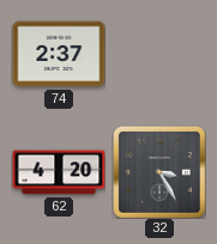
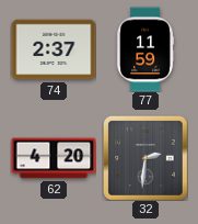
77: none -> 11:59
32: 3:25 -> 2:31
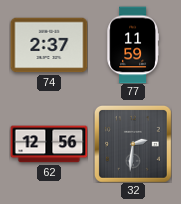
62: 4:20 -> 12:56
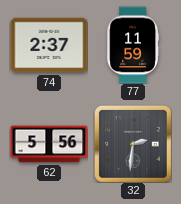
62: 12:56 -> 5:56
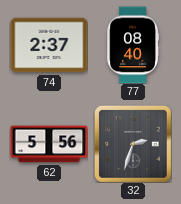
77: 11:59 -> 08:40
32: 2:31 -> 2:33
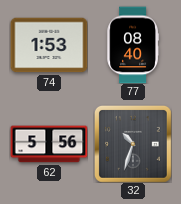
74: 2:37 -> 1:53
32: 2:33 -> 10:33
